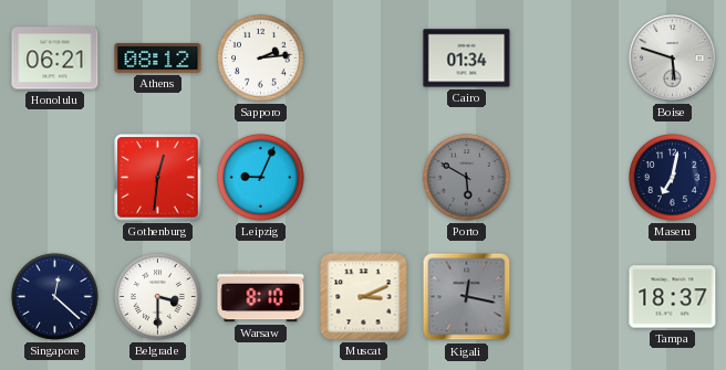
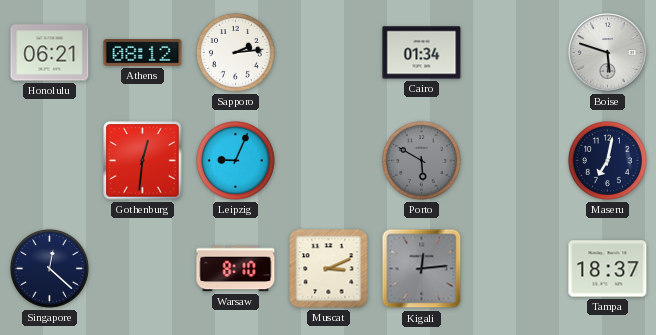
Belgrade: 3:30 -> none
Kigali: 12:17 -> 12:14
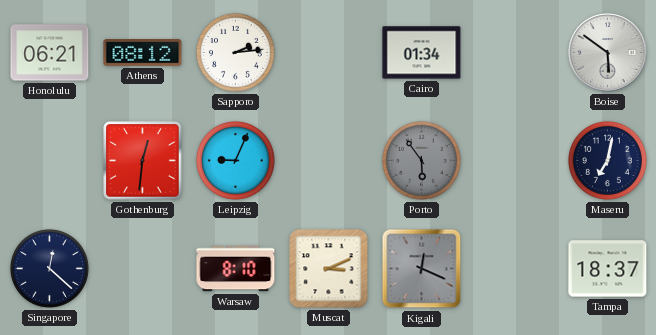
Boise: 5:48 -> 5:51
Porto: 5:50 -> 5:54
Kigali: 12:14 -> 12:19
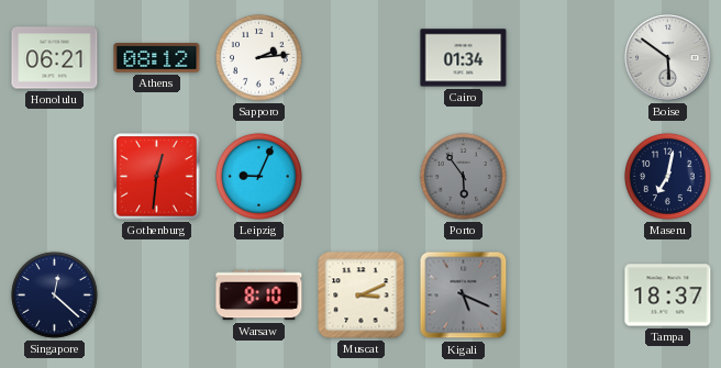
Kigali: 12:19 -> 5:19
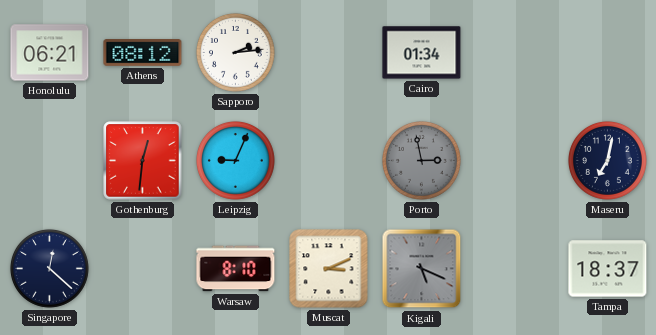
Boise: 5:51 -> none
Porto: 5:54 -> 2:58
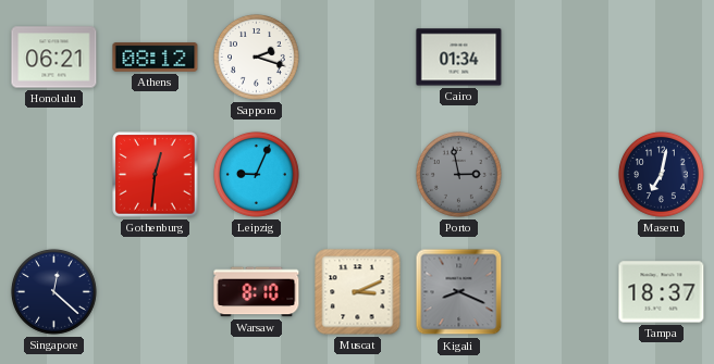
Sapporo: 2:14 -> 2:18
Kigali: 5:19 -> 8:19
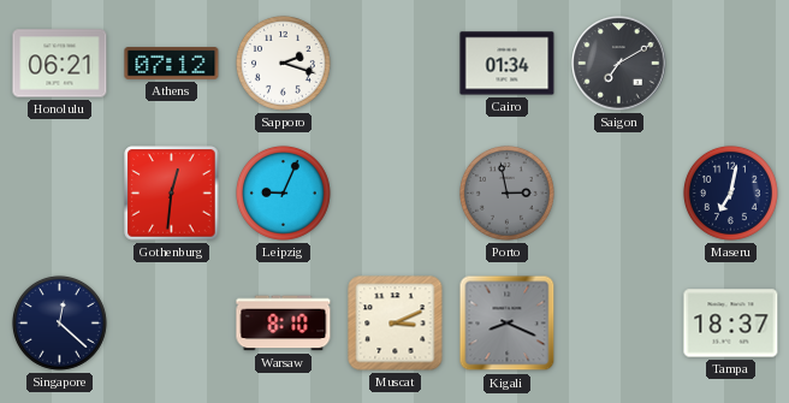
Athens: 08:12 -> 07:12
Saigon: none -> 7:10
